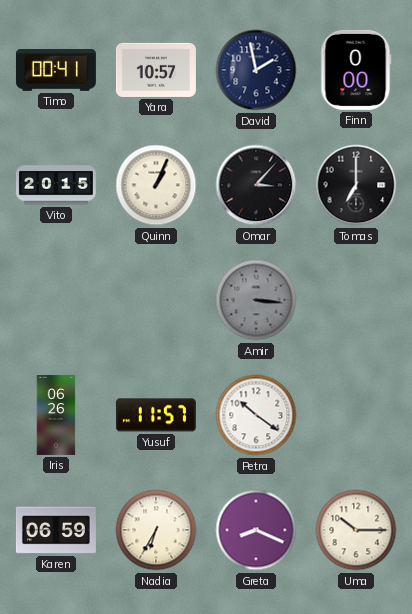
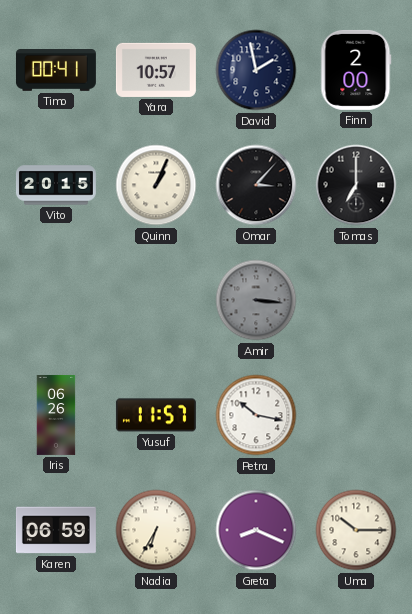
Finn: 0:00 -> 2:00
Petra: 10:21 -> 10:17
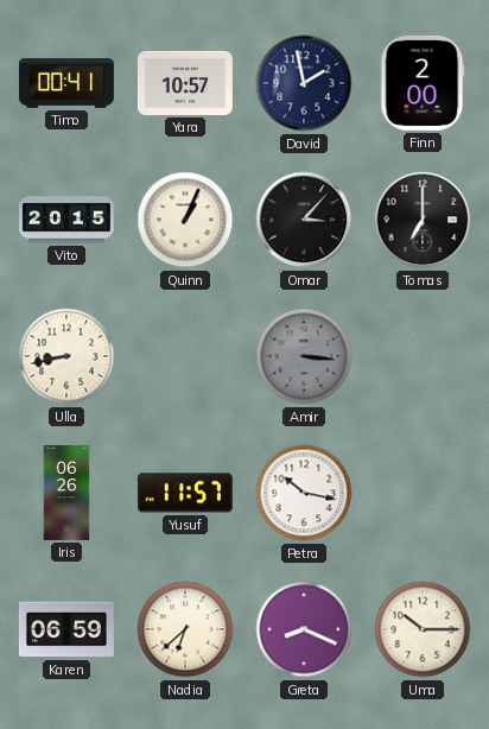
Ulla: none -> 8:43
Nadia: 6:35 -> 6:38
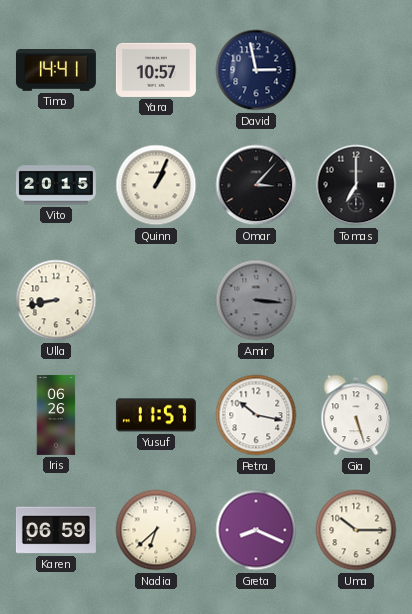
Timo: 00:41 -> 14:41
David: 1:58 -> 2:58
Finn: 2:00 -> none
Gia: none -> 5:27
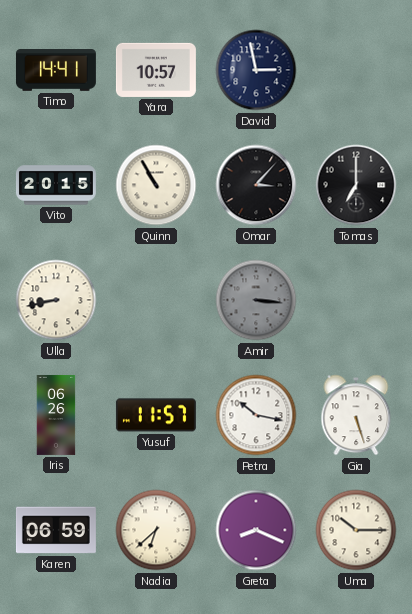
Quinn: 1:04 -> 10:55
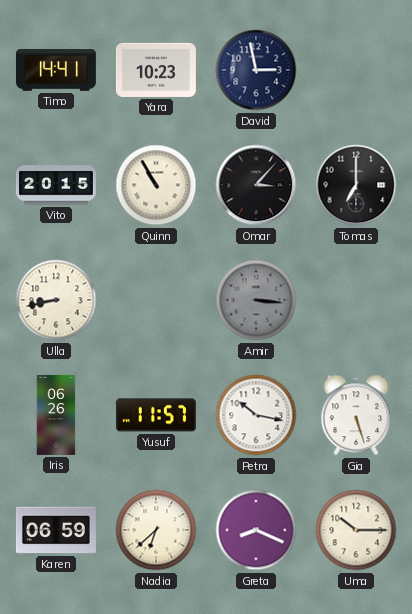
Yara: 10:57 -> 10:23
